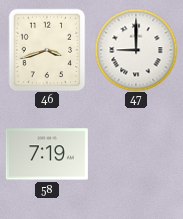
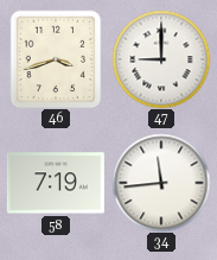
34: none -> 11:44
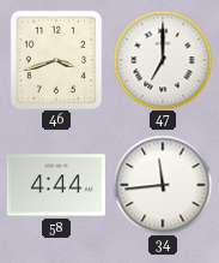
47: 9:00 -> 7:00
58: 7:19 -> 4:44
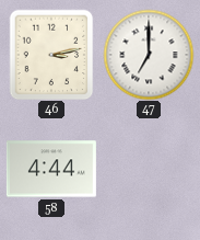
46: 3:42 -> 3:13
34: 11:44 -> none
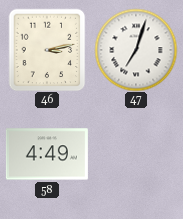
47: 7:00 -> 7:03
58: 4:44 -> 4:49
